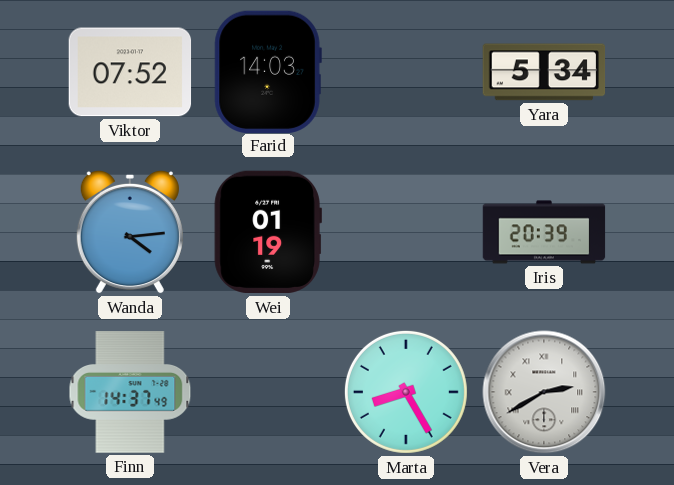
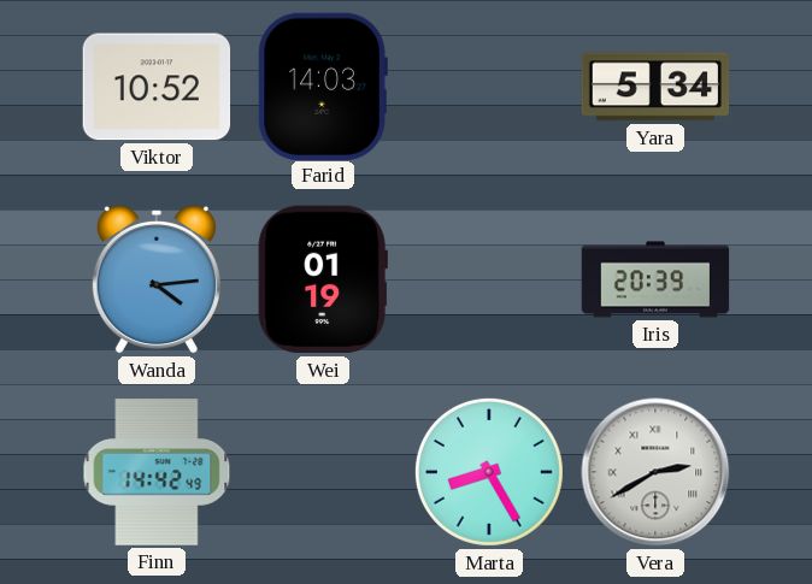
Viktor: 07:52 -> 10:52
Finn: 14:37 -> 14:42
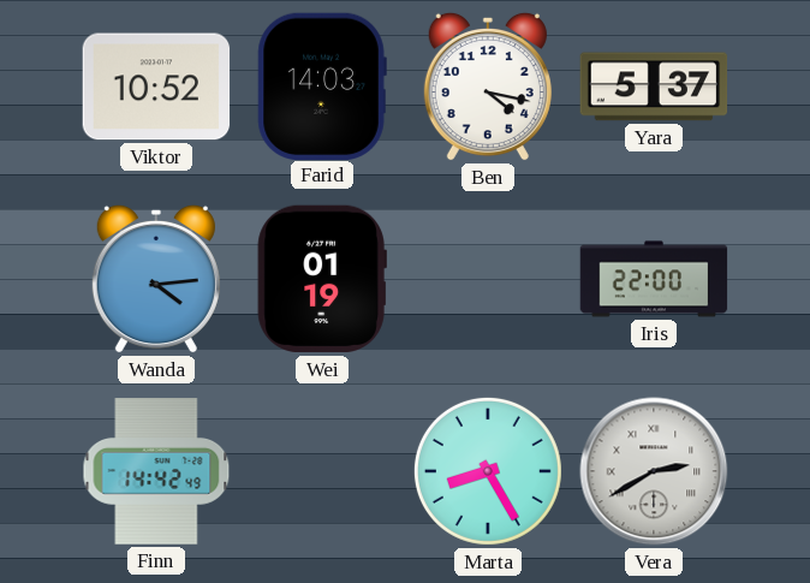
Ben: none -> 4:17
Yara: 5:34 -> 5:37
Iris: 20:39 -> 22:00
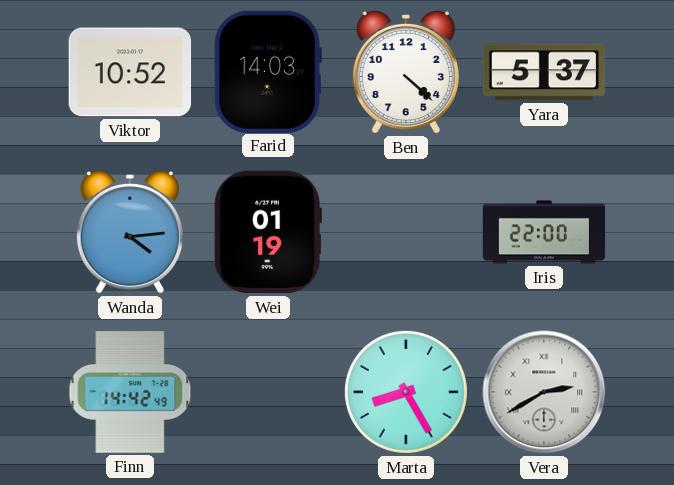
Ben: 4:17 -> 4:22
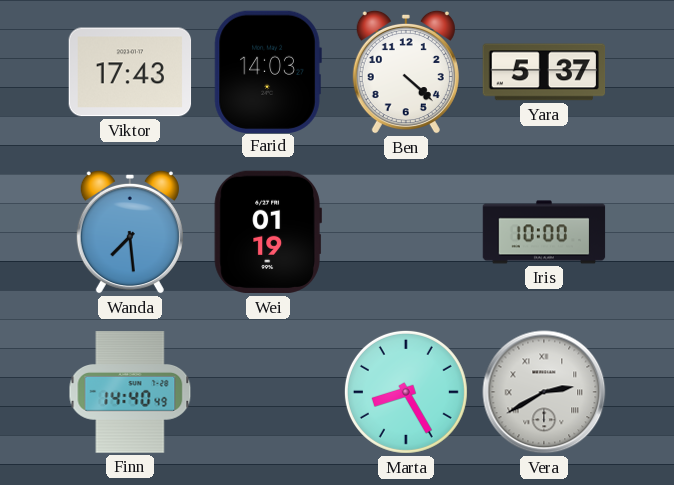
Viktor: 10:52 -> 17:43
Wanda: 4:14 -> 7:29
Iris: 22:00 -> 10:00
Finn: 14:42 -> 14:40
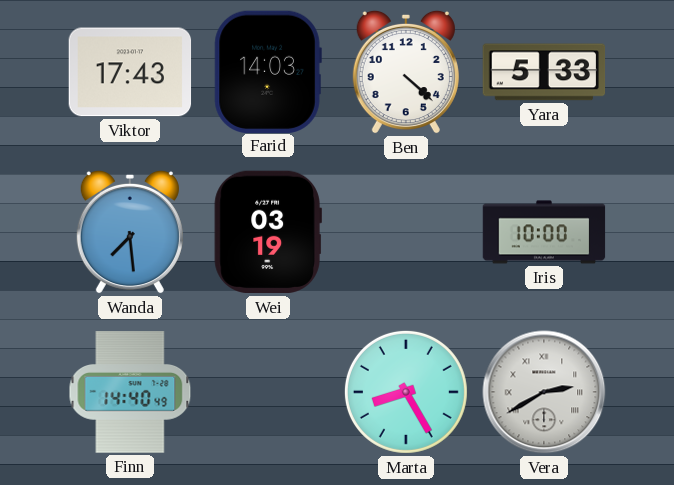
Yara: 5:37 -> 5:33
Wei: 01:19 -> 03:19
